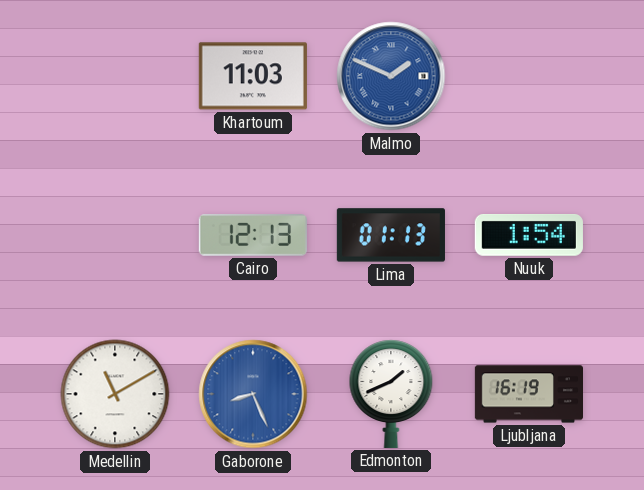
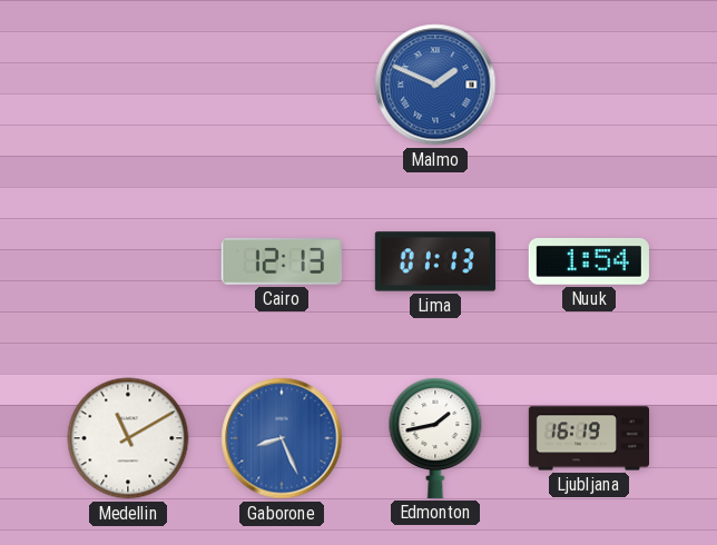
Khartoum: 11:03 -> none
Edmonton: 1:41 -> 1:43
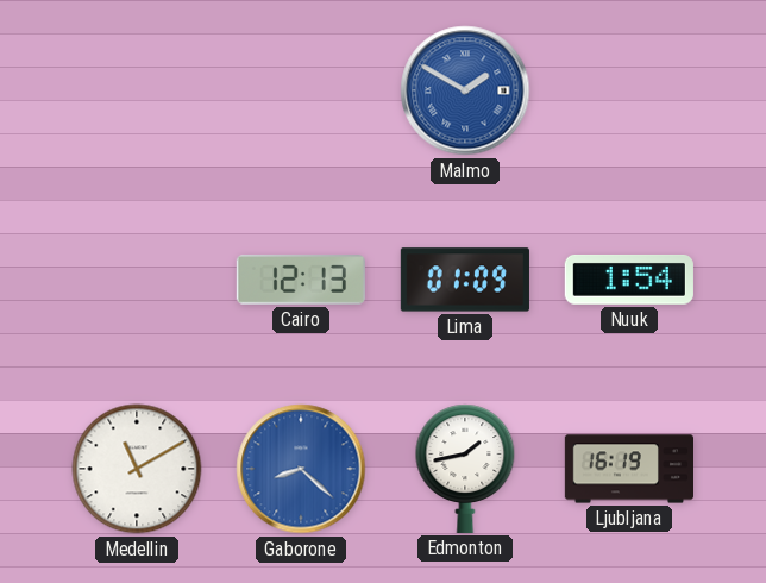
Malmo: 1:49 -> 1:50
Lima: 01:13 -> 01:09
Gaborone: 8:26 -> 8:22
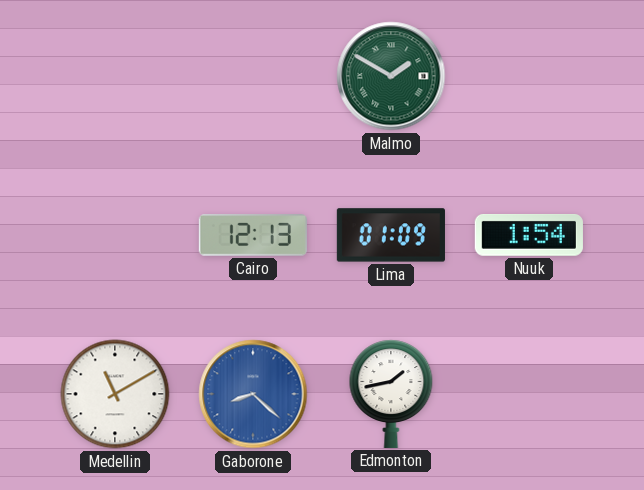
Malmo dial: blue -> green
Ljubljana: 16:19 -> none
